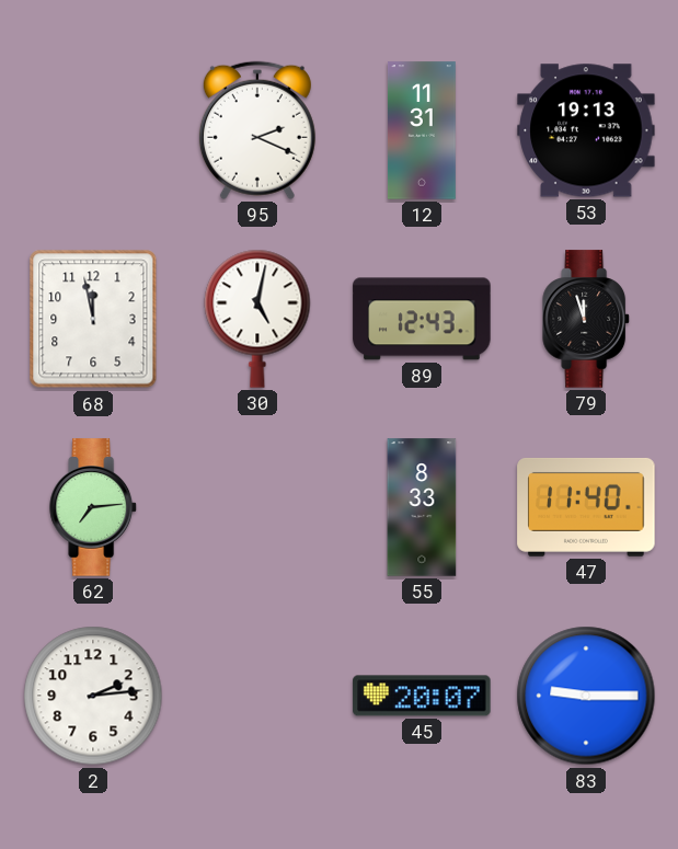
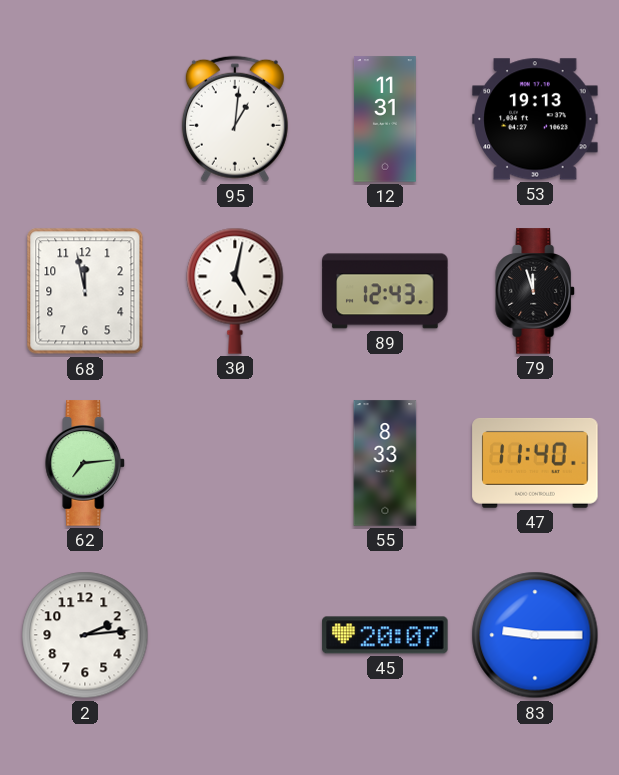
95: 2:19 -> 1:01
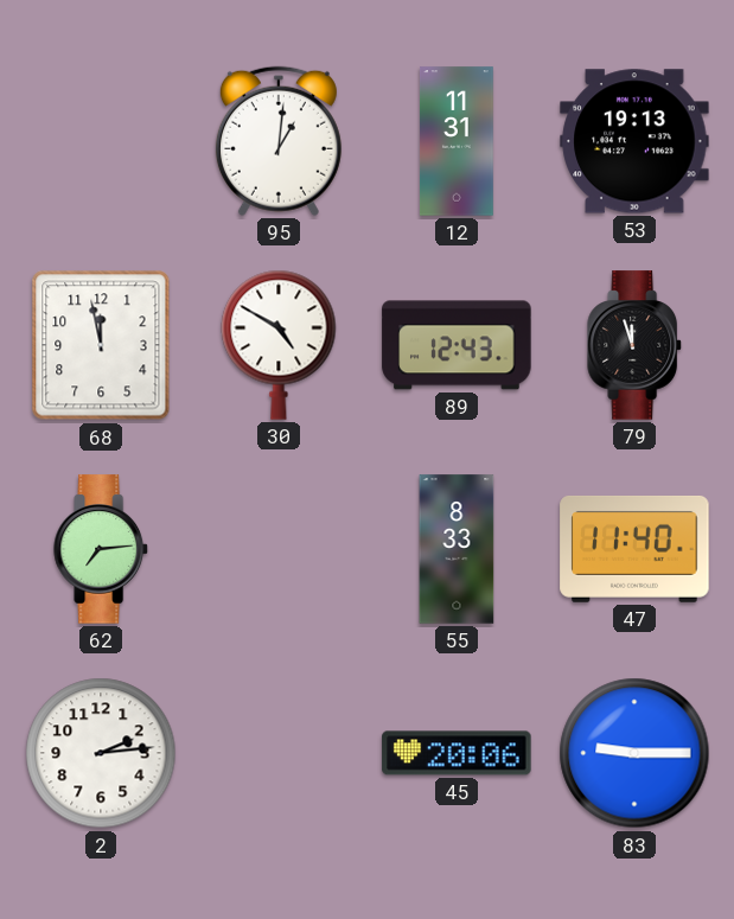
30: 5:02 -> 4:50
45: 20:07 -> 20:06
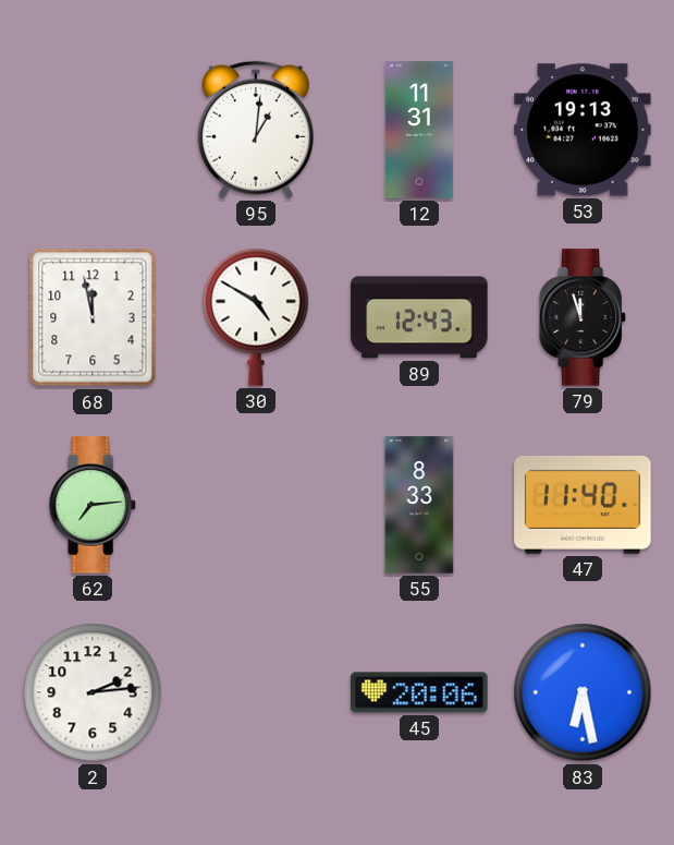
83: 9:15 -> 6:28
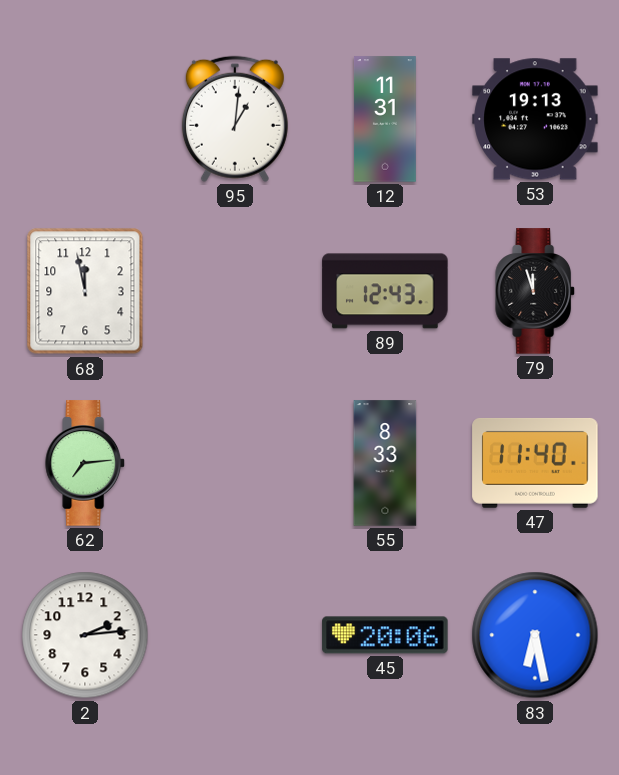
30: 4:50 -> none
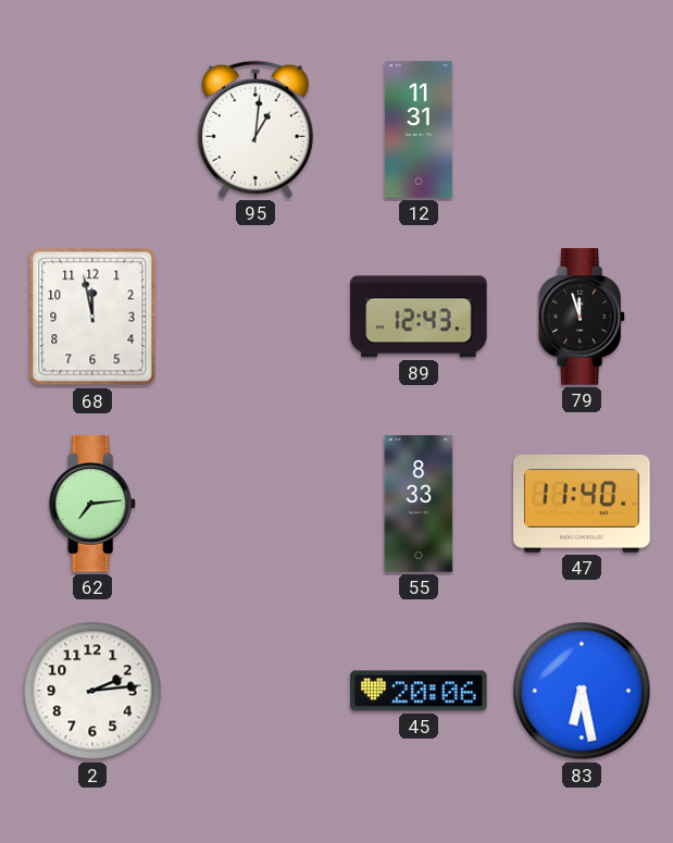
53: 19:13 -> none
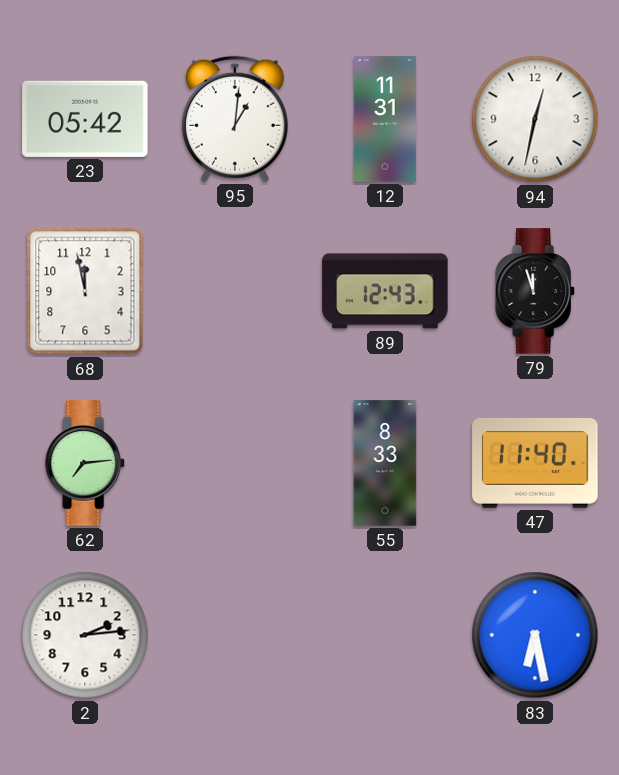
23: none -> 05:42
94: none -> 12:32
45: 20:06 -> none
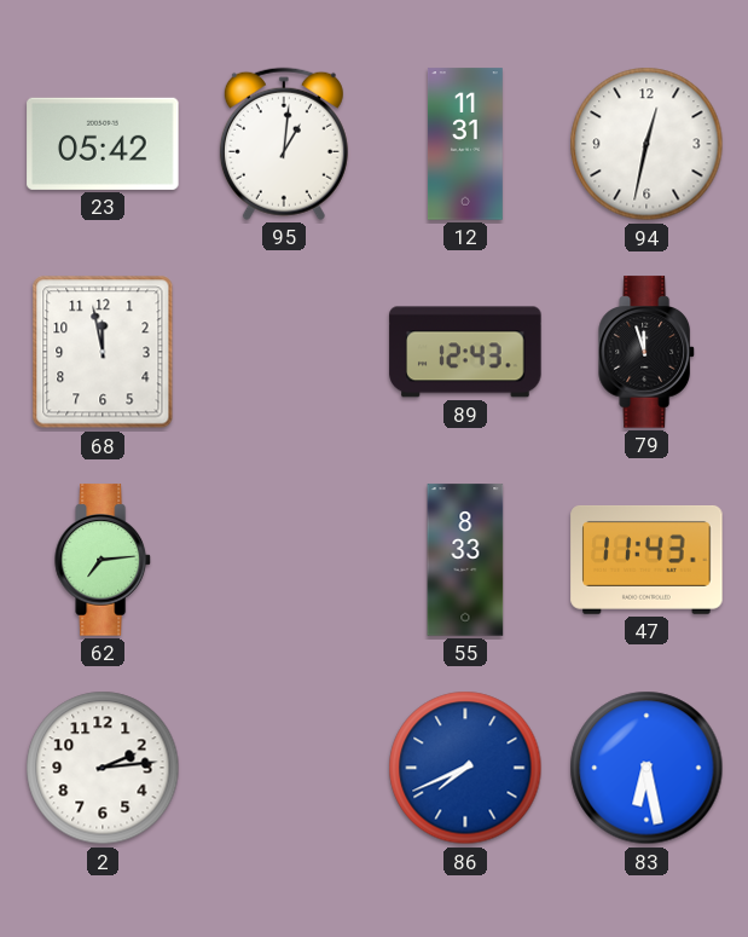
47: 11:40 -> 11:43
86: none -> 7:41
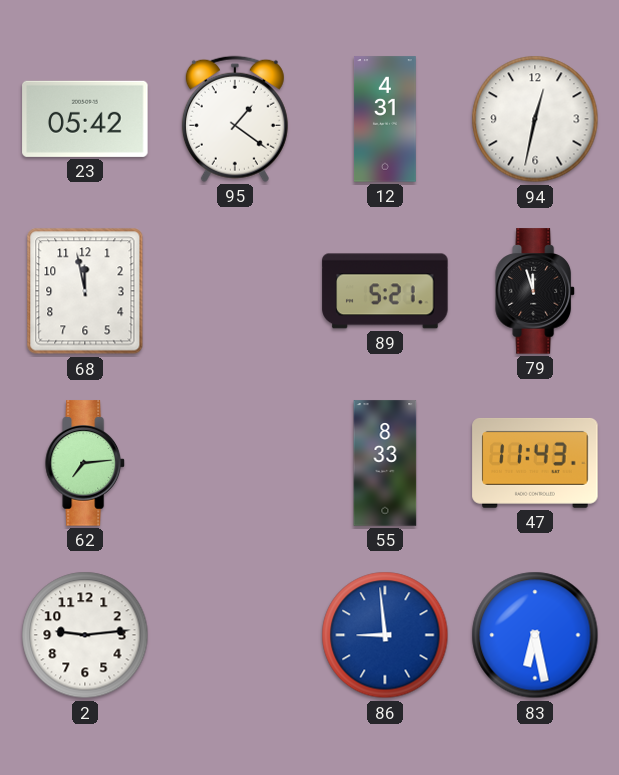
95: 1:01 -> 1:21
12: 11:31 -> 4:31
89: 12:43 -> 5:21
2: 2:14 -> 9:14
86: 7:41 -> 8:59
